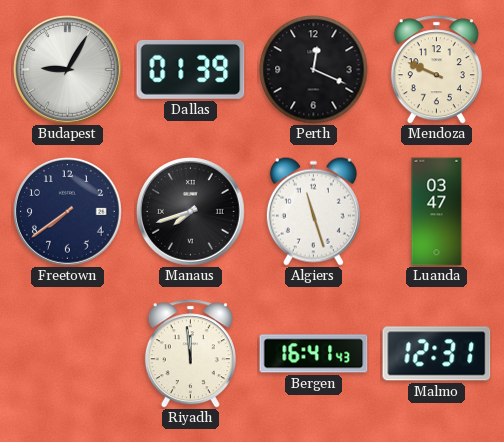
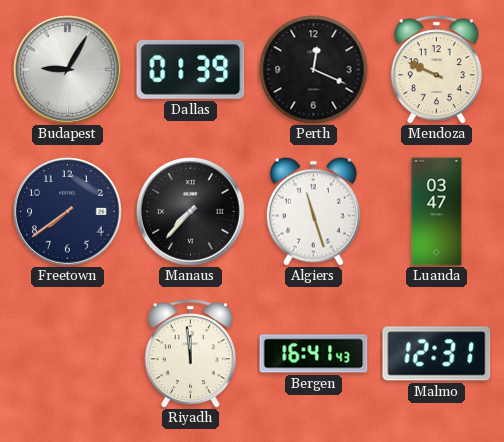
Manaus: 7:42 -> 7:37
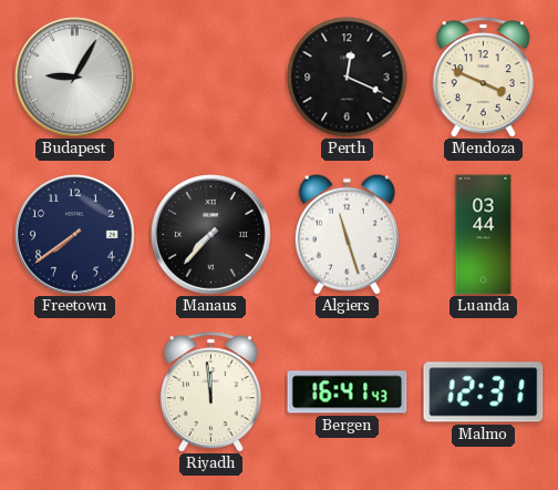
Dallas: 01:39 -> none
Mendoza: 9:49 -> 3:49
Luanda: 03:47 -> 03:44
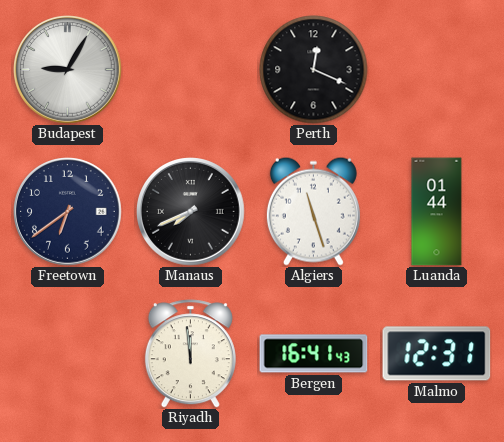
Mendoza: 3:49 -> none
Freetown: 7:39 -> 6:39
Manaus: 7:37 -> 7:41
Luanda: 03:44 -> 01:44
